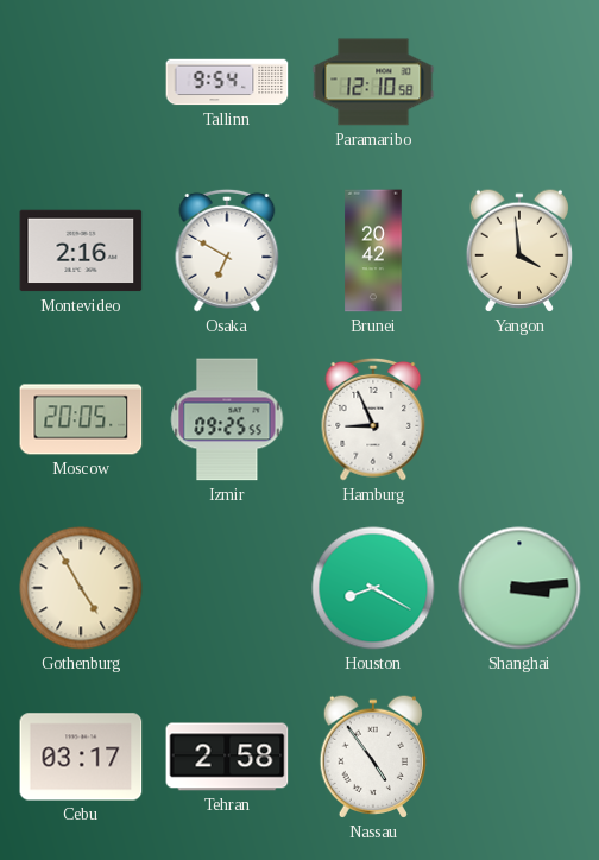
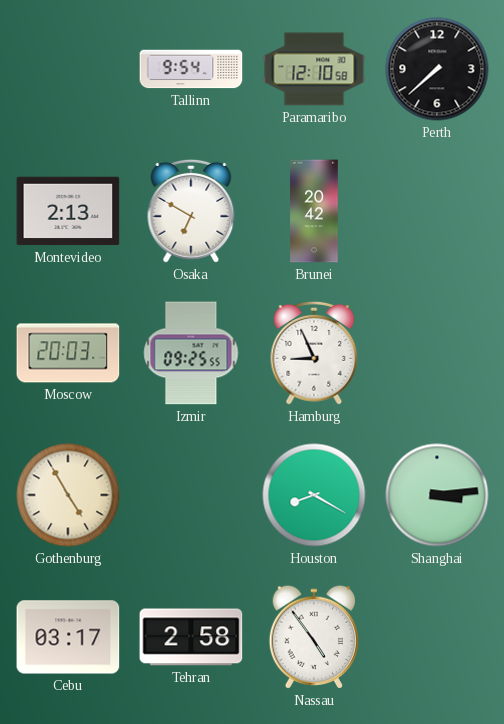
Perth: none -> 7:38
Montevideo: 2:16 -> 2:13
Yangon: 3:59 -> none
Moscow: 20:05 -> 20:03
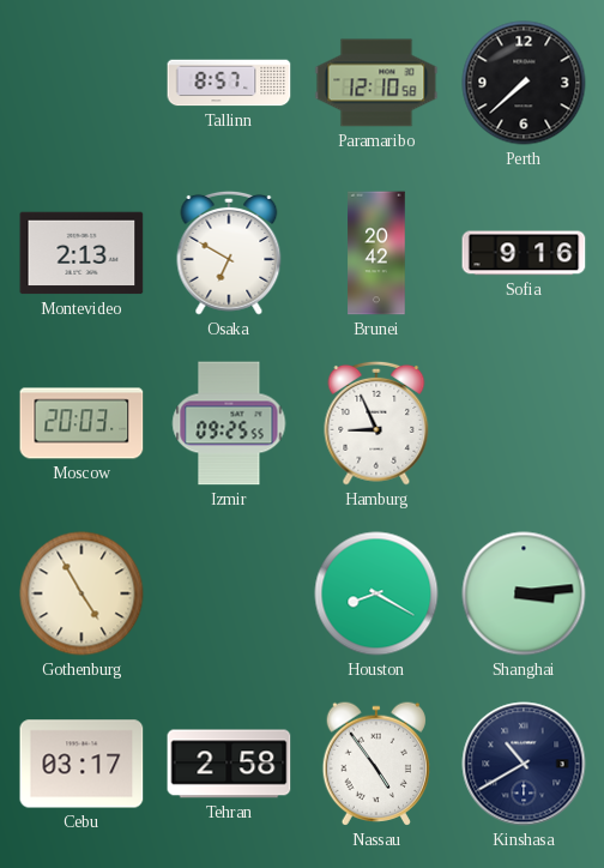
Tallinn: 9:54 -> 8:57
Sofia: none -> 9:16
Kinshasa: none -> 10:40
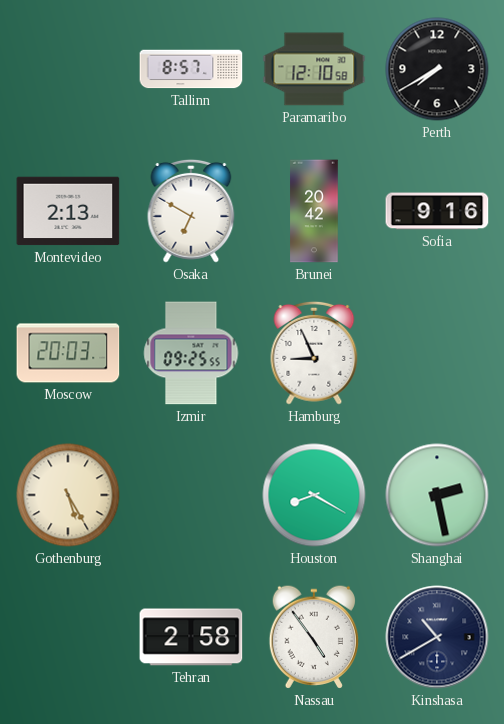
Perth: 7:38 -> 7:40
Gothenburg: 4:55 -> 5:25
Shanghai: 3:14 -> 2:28
Cebu: 03:17 -> none
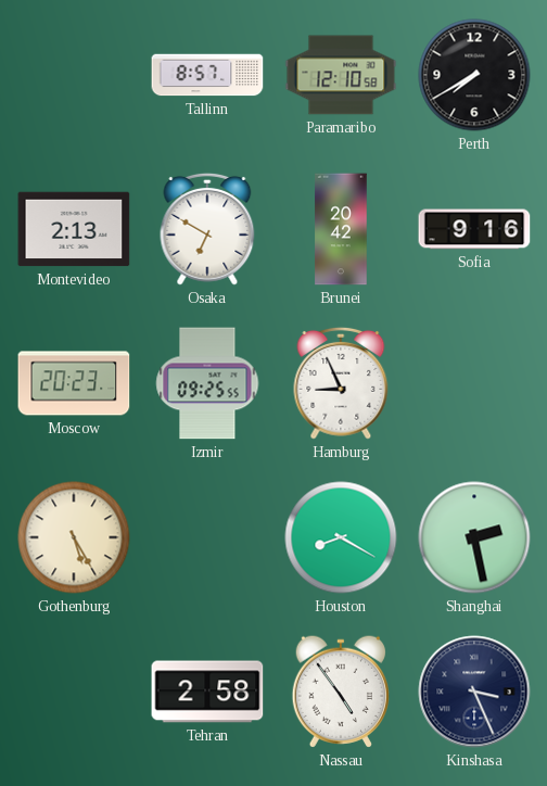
Moscow: 20:03 -> 20:23
Kinshasa: 10:40 -> 3:26
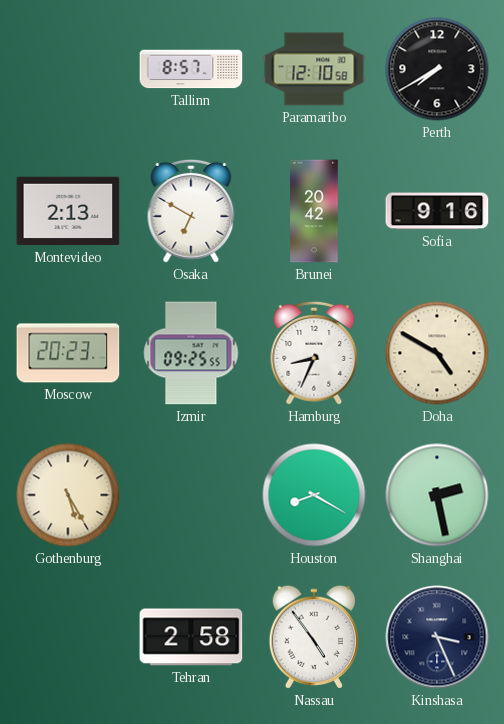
Hamburg: 8:56 -> 8:34
Doha: none -> 4:50
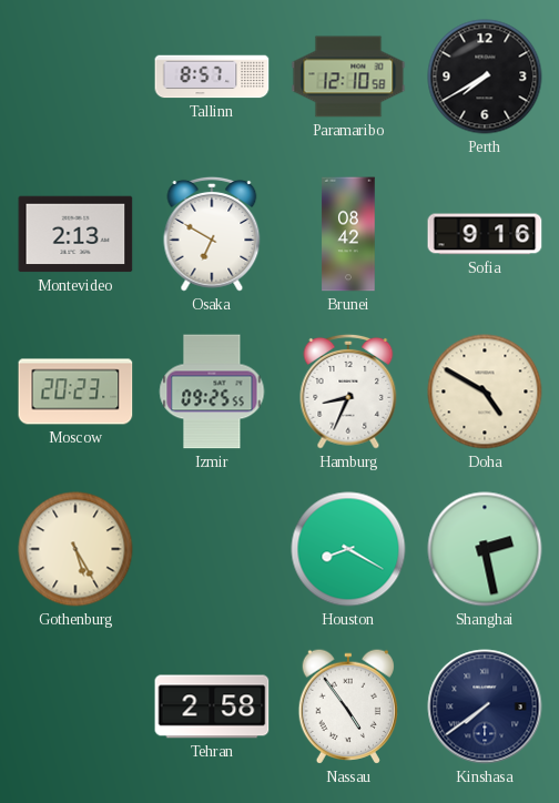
Brunei: 20:42 -> 08:42
Kinshasa: 3:26 -> 7:39
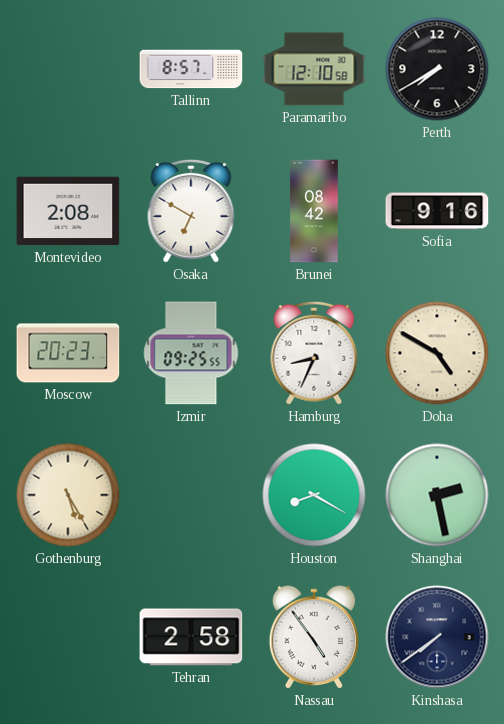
Montevideo: 2:13 -> 2:08
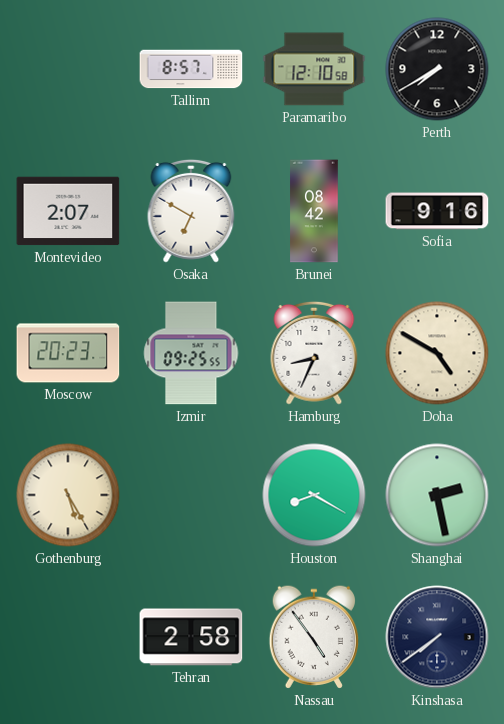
Montevideo: 2:08 -> 2:07
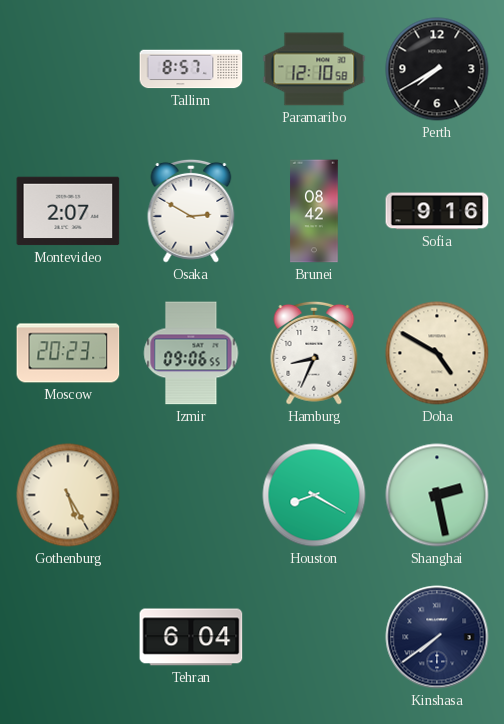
Osaka: 6:50 -> 2:50
Izmir: 09:25 -> 09:06
Tehran: 2:58 -> 6:04
Nassau: 4:54 -> none
